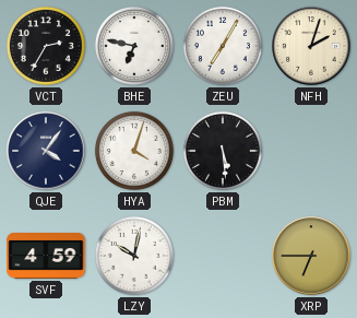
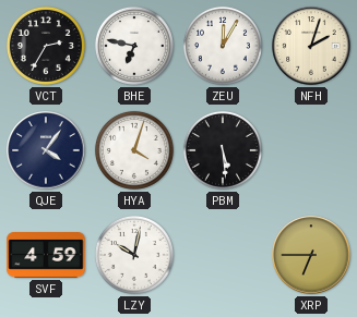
ZEU: 7:05 -> 12:05
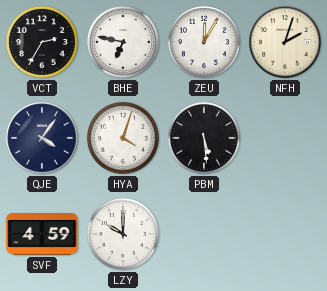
LZY: 10:02 -> 10:00
XRP: 6:45 -> none
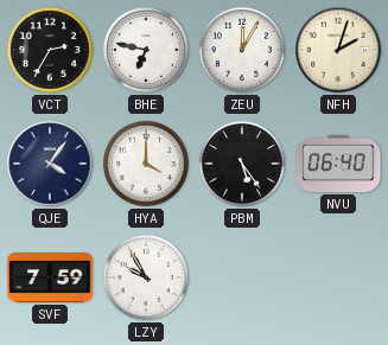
HYA: 4:03 -> 4:00
PBM: 5:29 -> 5:24
NVU: none -> 06:40
SVF: 4:59 -> 7:59
LZY: 10:00 -> 9:55
